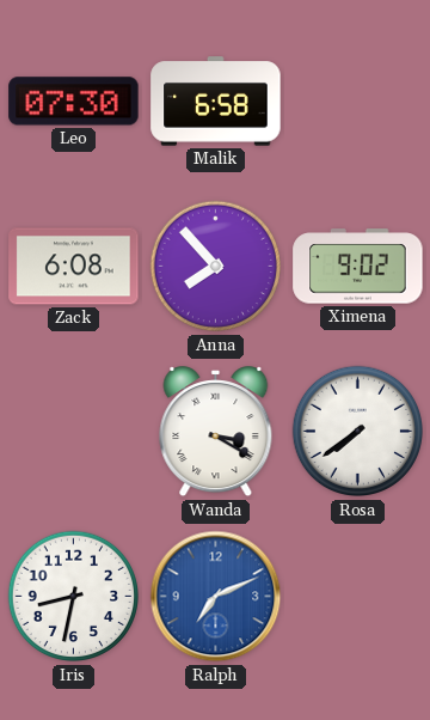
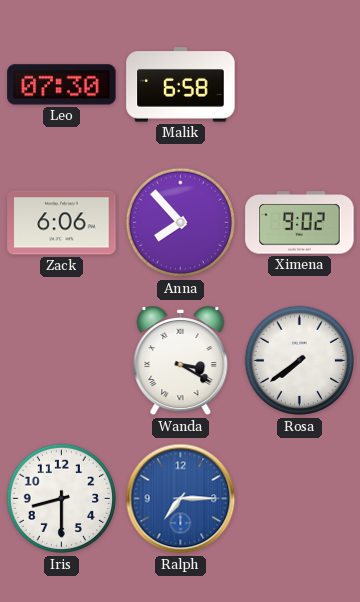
Zack: 6:08 -> 6:06
Iris: 8:32 -> 8:30
Ralph: 7:11 -> 7:15
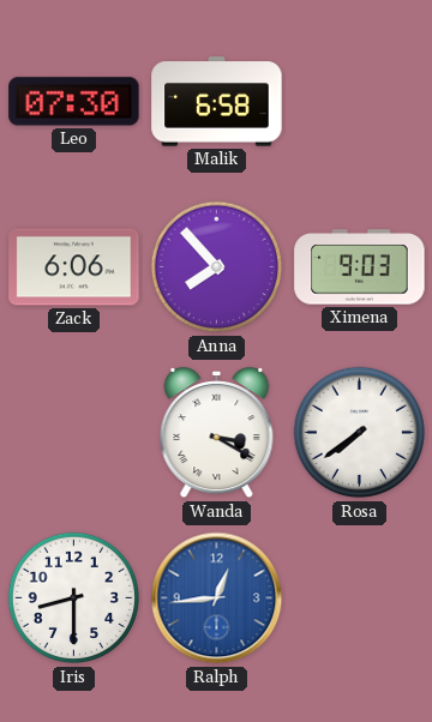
Ximena: 9:02 -> 9:03
Ralph: 7:15 -> 12:44
